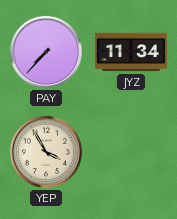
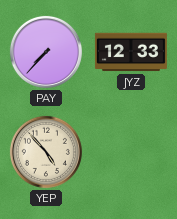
JYZ: 11:34 -> 12:33
YEP: 3:55 -> 4:53
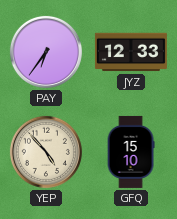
PAY: 7:37 -> 6:36
GFQ: none -> 15:10
